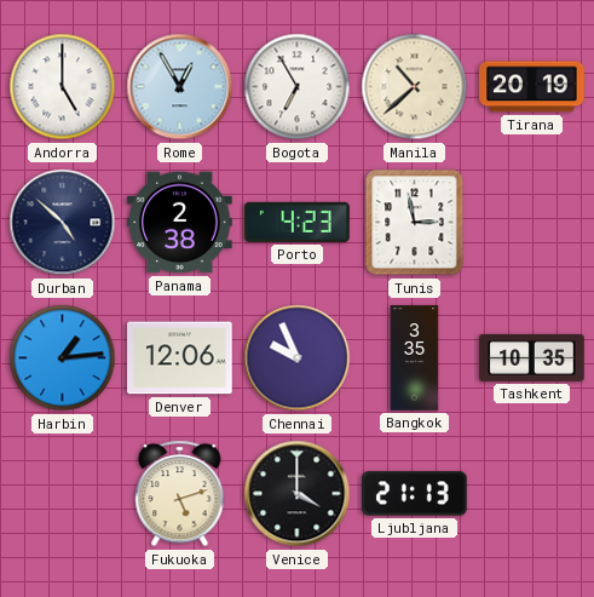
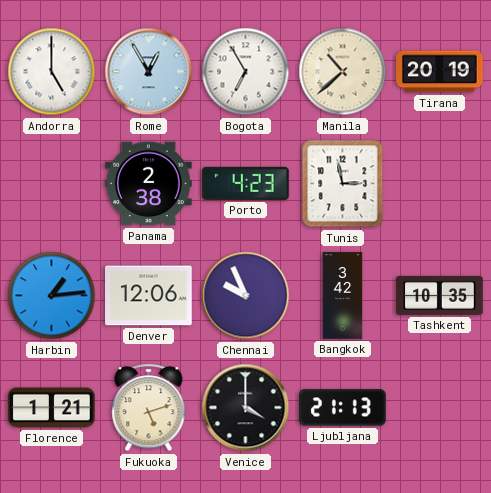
Durban: 4:52 -> none
Bangkok: 3:35 -> 3:42
Florence: none -> 1:21
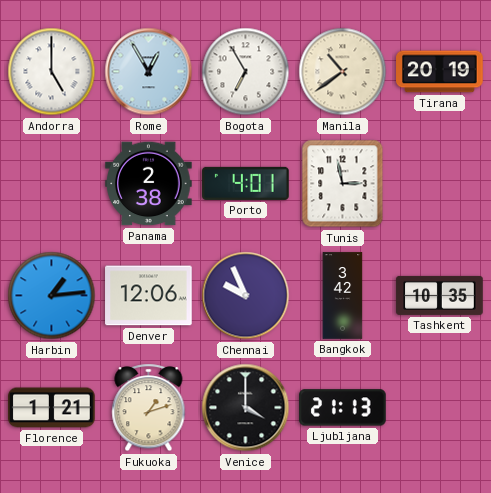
Manila: 10:38 -> 10:39
Porto: 4:23 -> 4:01
Fukuoka: 5:12 -> 1:12
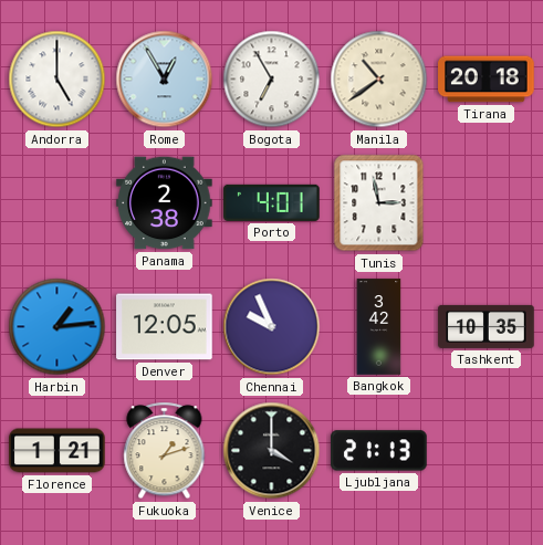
Tirana: 20:19 -> 20:18
Denver: 12:06 -> 12:05
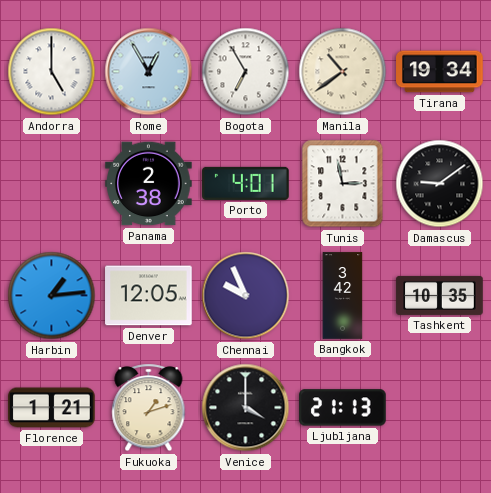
Tirana: 20:18 -> 19:34
Damascus: none -> 9:09
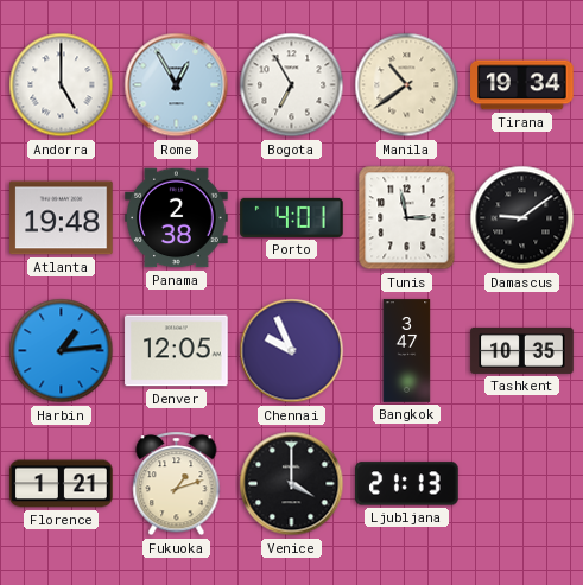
Atlanta: none -> 19:48
Bangkok: 3:42 -> 3:47
